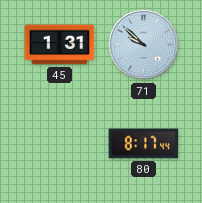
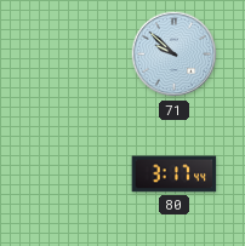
45: 1:31 -> none
80: 8:17 -> 3:17
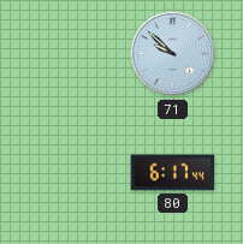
80: 3:17 -> 6:17
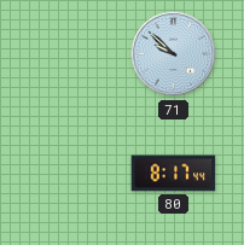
80: 6:17 -> 8:17
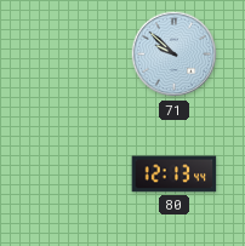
80: 8:17 -> 12:13
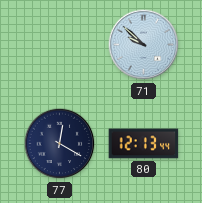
77: none -> 12:20
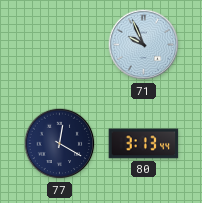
71: 9:52 -> 9:56
80: 12:13 -> 3:13
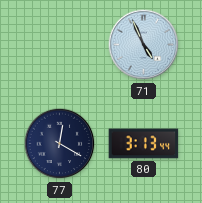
71: 9:56 -> 4:56
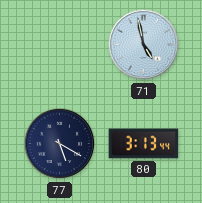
71: 4:56 -> 4:58
77: 12:20 -> 5:20
